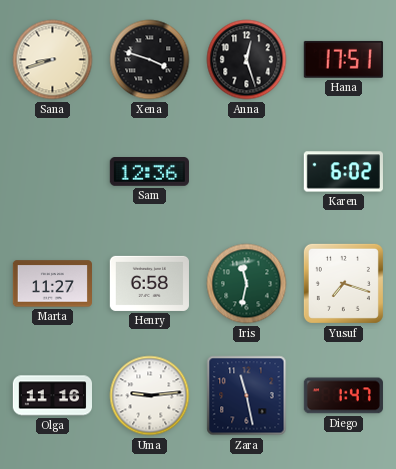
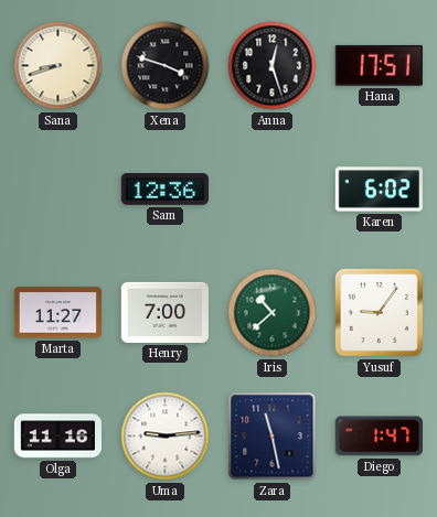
Henry: 6:58 -> 7:00
Iris: 11:32 -> 10:38
Yusuf: 7:18 -> 9:06
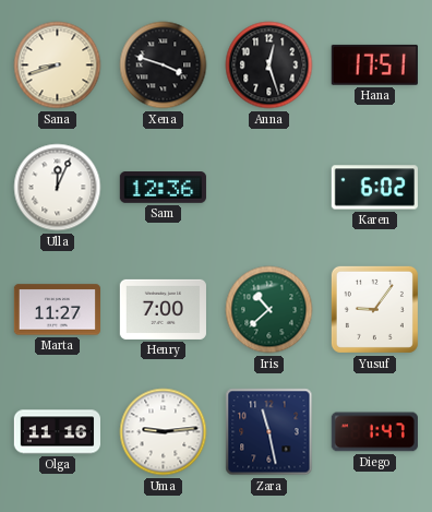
Ulla: none -> 12:04
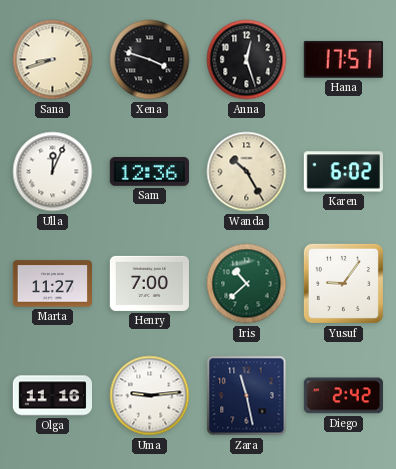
Wanda: none -> 10:25
Diego: 1:47 -> 2:42
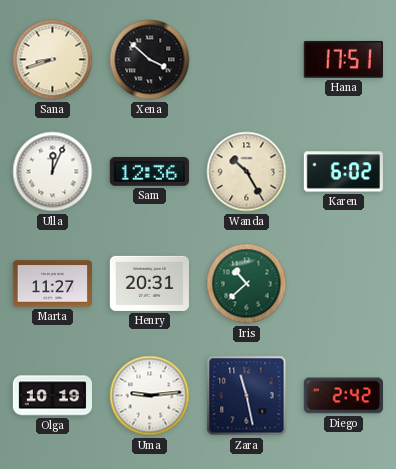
Xena: 3:48 -> 3:52
Anna: 12:27 -> none
Henry: 7:00 -> 20:31
Yusuf: 9:06 -> none
Olga: 11:16 -> 10:19
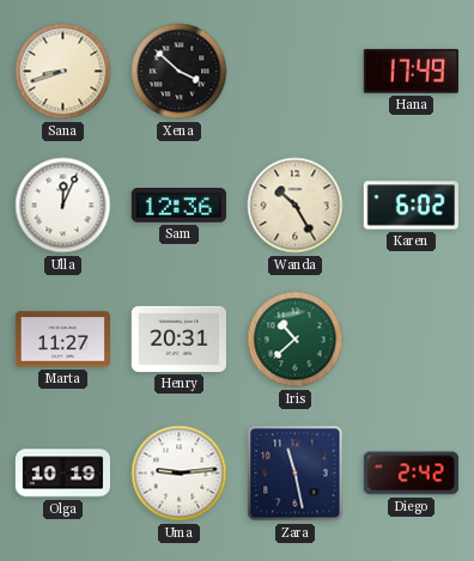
Hana: 17:51 -> 17:49
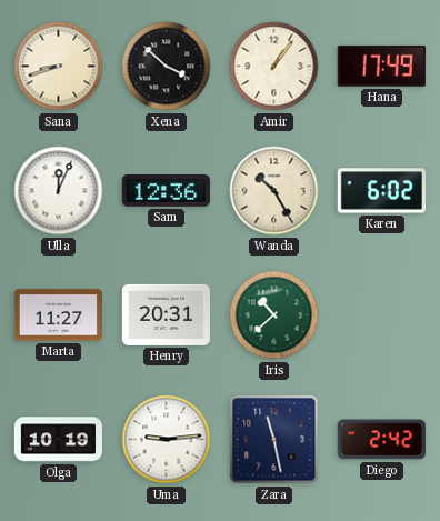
Amir: none -> 1:06
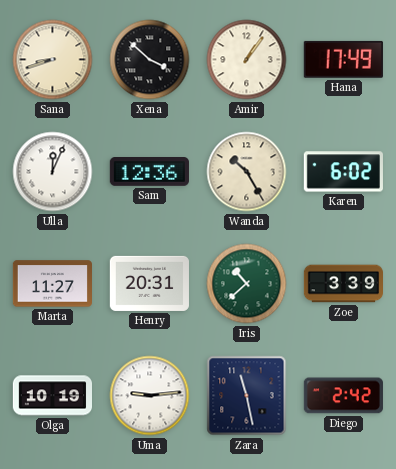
Zoe: none -> 3:39
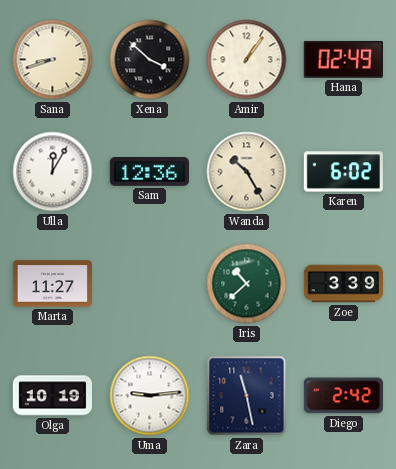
Hana: 17:49 -> 02:49
Ulla: 12:04 -> 12:05
Henry: 20:31 -> none
